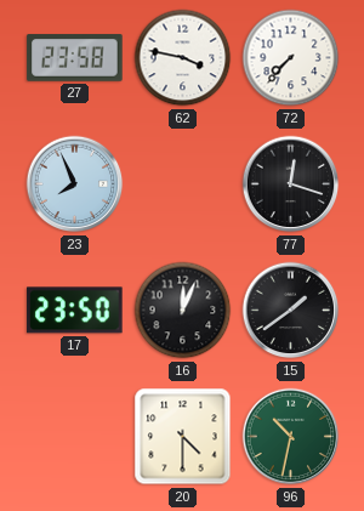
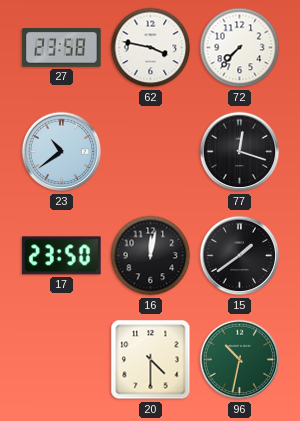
23: 7:56 -> 10:39
16: 12:04 -> 12:02
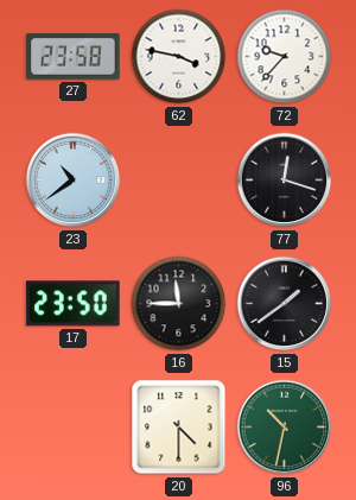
72: 7:37 -> 9:37
16: 12:02 -> 11:45
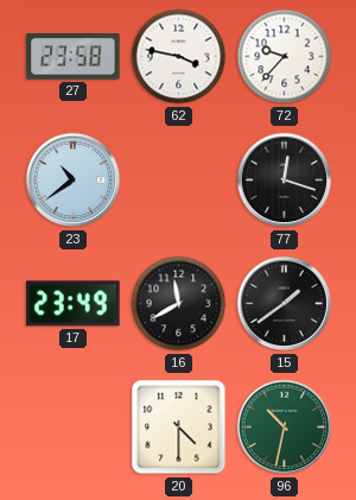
17: 23:50 -> 23:49
16: 11:45 -> 11:40
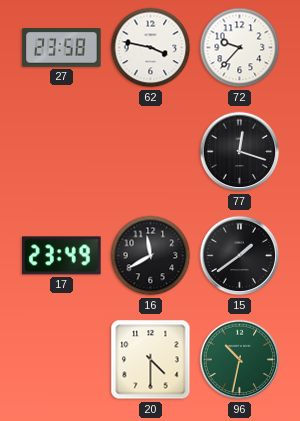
23: 10:39 -> none
